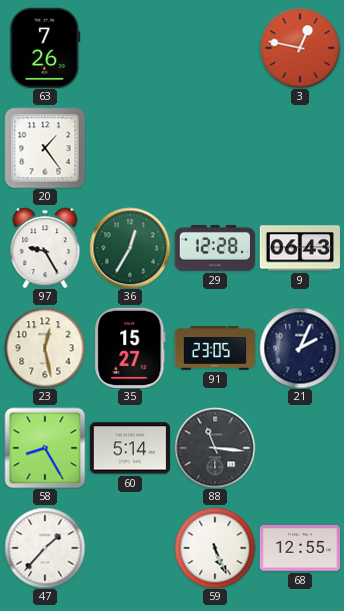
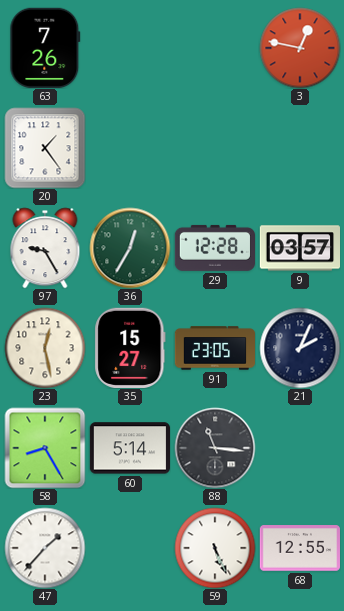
9: 06:43 -> 03:57
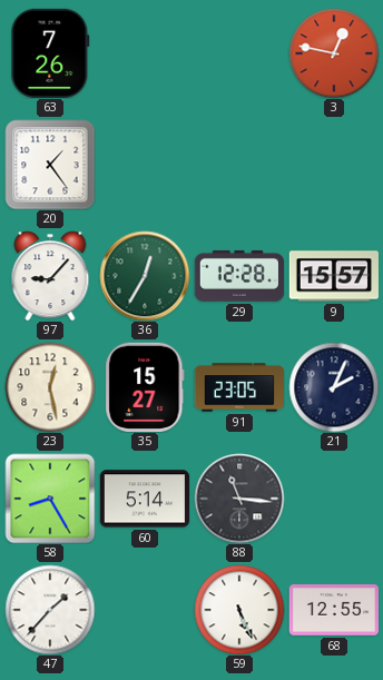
97: 9:25 -> 9:07
9: 03:57 -> 15:57
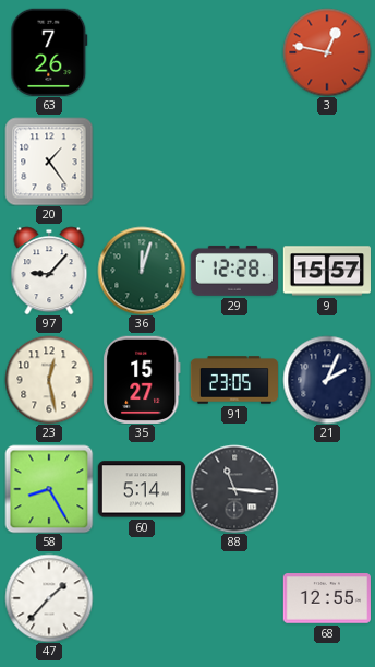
36: 12:35 -> 12:03
59: 5:26 -> none
